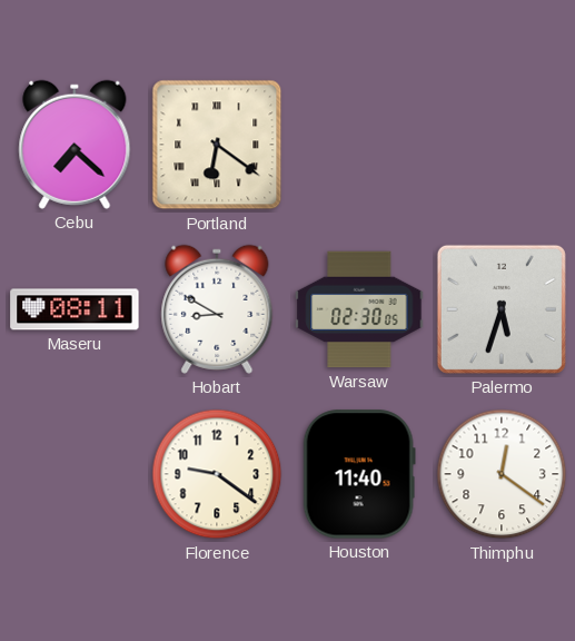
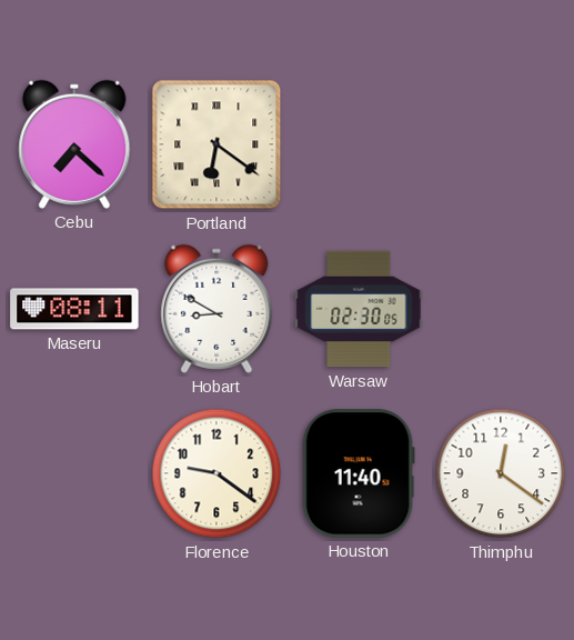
Palermo: 5:33 -> none
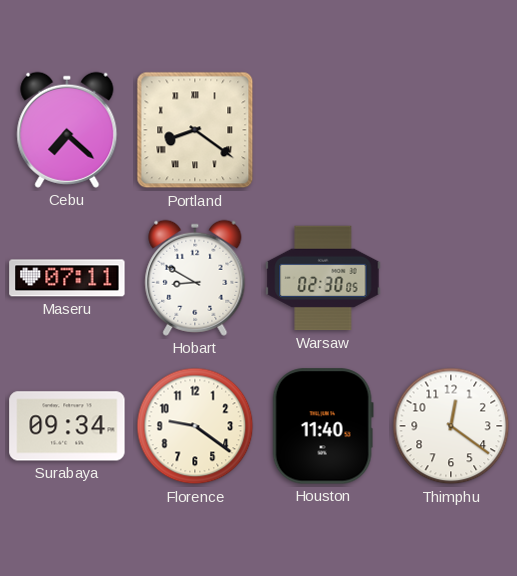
Portland: 6:21 -> 8:21
Maseru: 08:11 -> 07:11
Surabaya: none -> 09:34
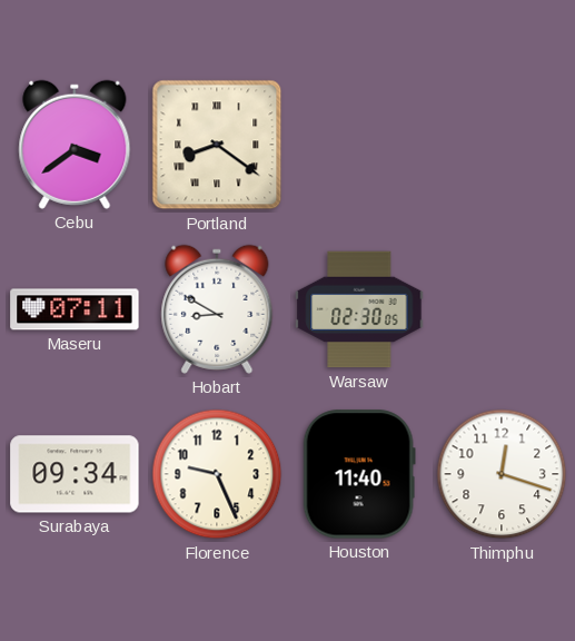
Cebu: 7:22 -> 3:39
Florence: 9:21 -> 9:26
Thimphu: 12:21 -> 12:18
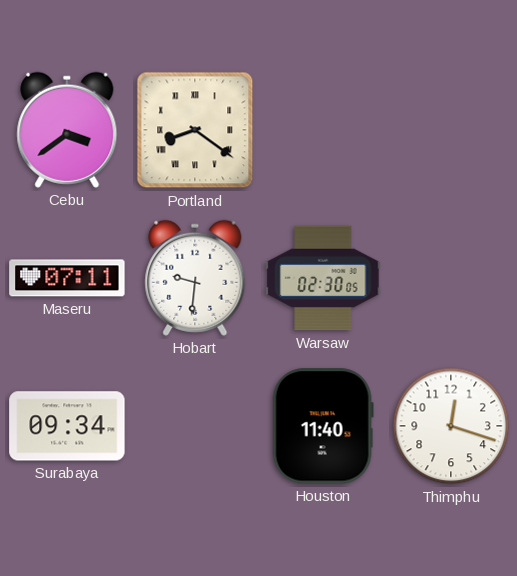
Hobart: 8:50 -> 9:31
Florence: 9:26 -> none
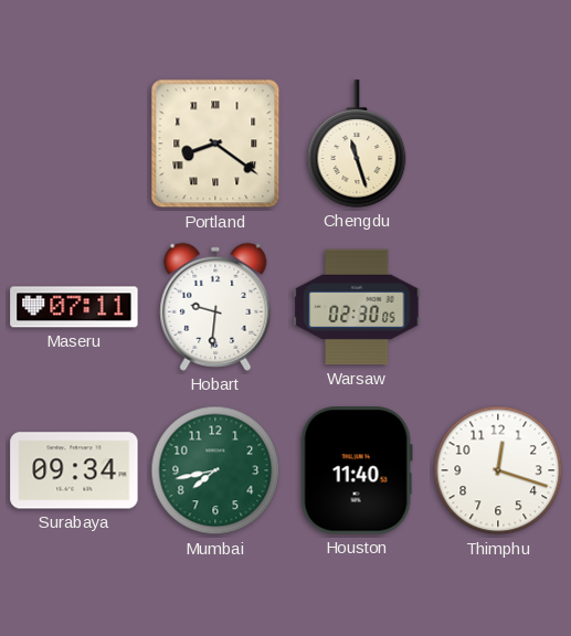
Cebu: 3:39 -> none
Chengdu: none -> 11:27
Mumbai: none -> 7:43
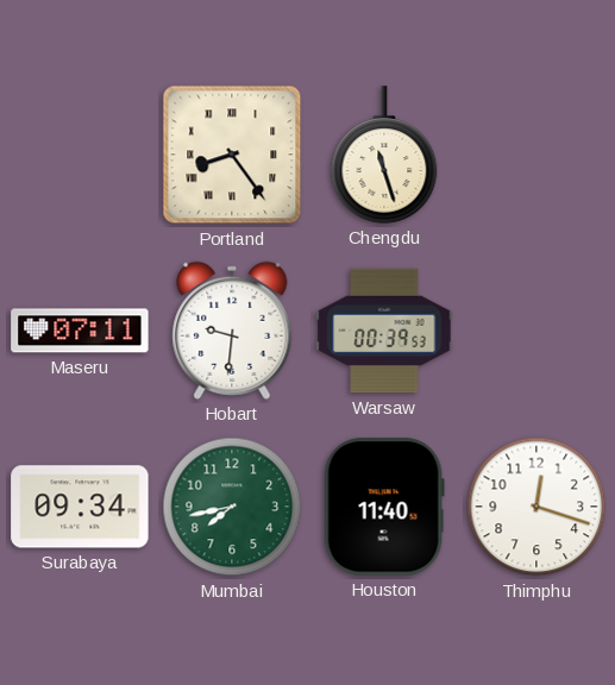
Portland: 8:21 -> 8:24
Warsaw: 02:30 -> 00:39
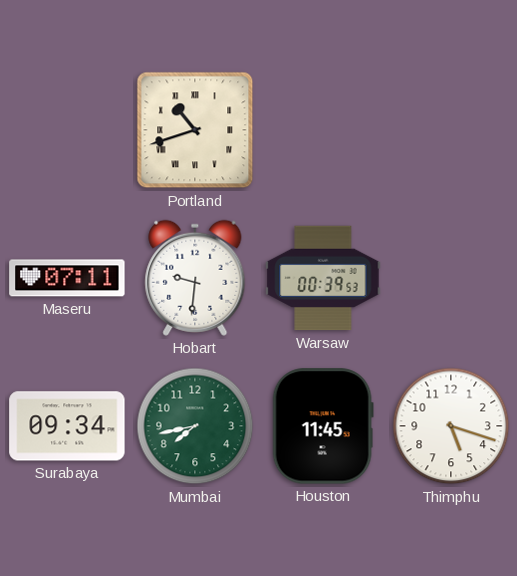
Portland: 8:24 -> 10:42
Chengdu: 11:27 -> none
Houston: 11:40 -> 11:45
Thimphu: 12:18 -> 5:18
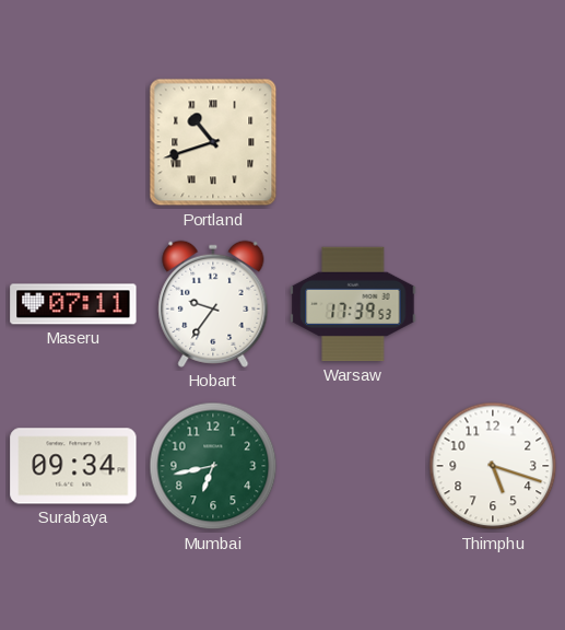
Hobart: 9:31 -> 9:36
Warsaw: 00:39 -> 17:39
Mumbai: 7:43 -> 6:43
Houston: 11:45 -> none
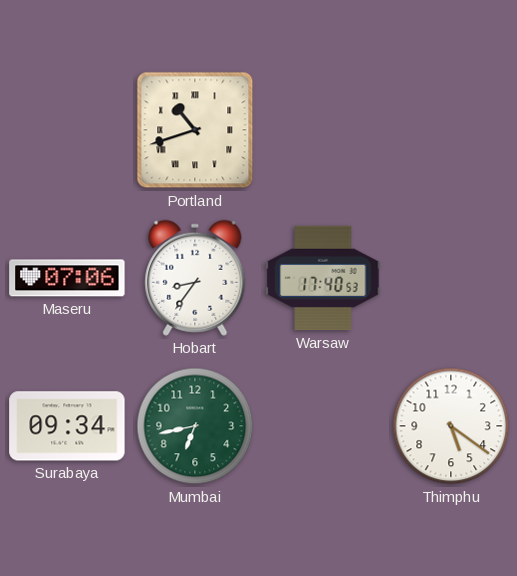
Maseru: 07:11 -> 07:06
Hobart: 9:36 -> 8:36
Warsaw: 17:39 -> 17:40
Thimphu: 5:18 -> 5:21
